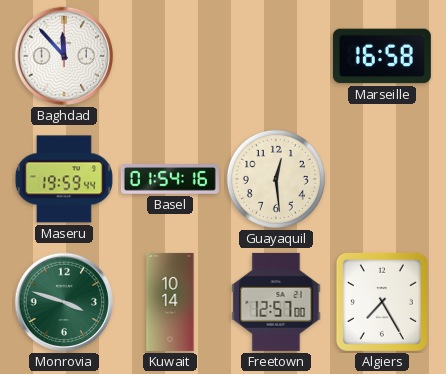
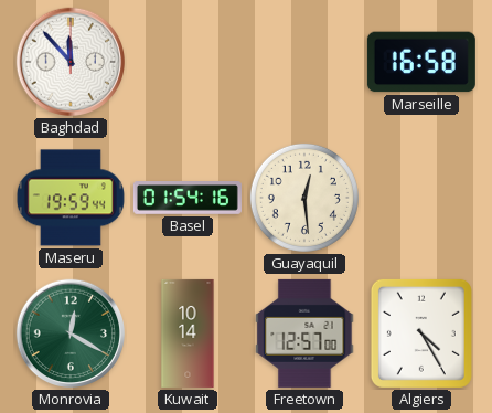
Monrovia: 3:48 -> 12:20
Algiers: 7:25 -> 4:25
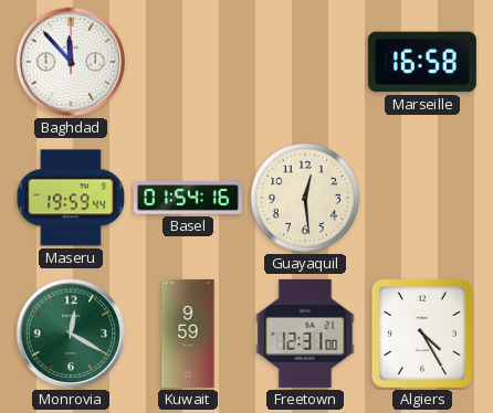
Kuwait: 10:14 -> 9:59
Freetown: 12:57 -> 12:31
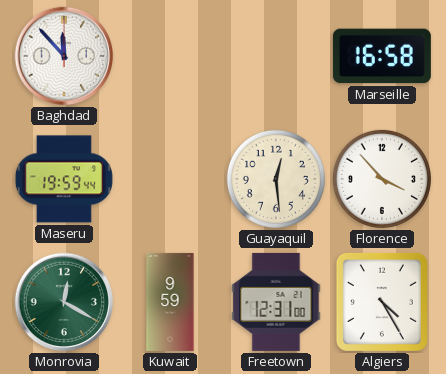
Basel: 01:54 -> none
Florence: none -> 3:53
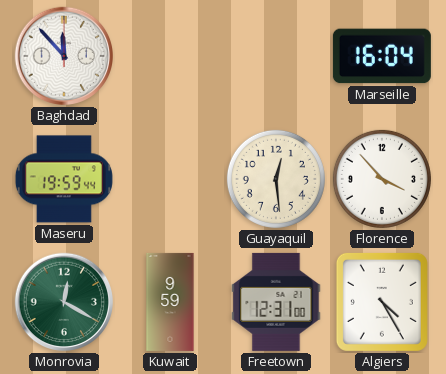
Marseille: 16:58 -> 16:04
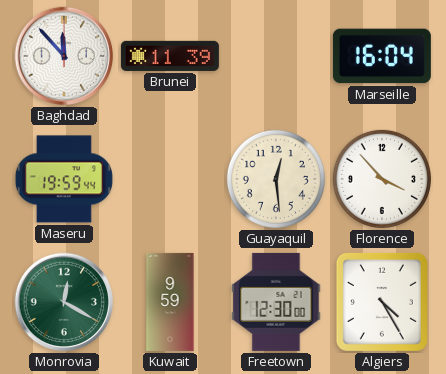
Brunei: none -> 11:39
Freetown: 12:31 -> 12:30
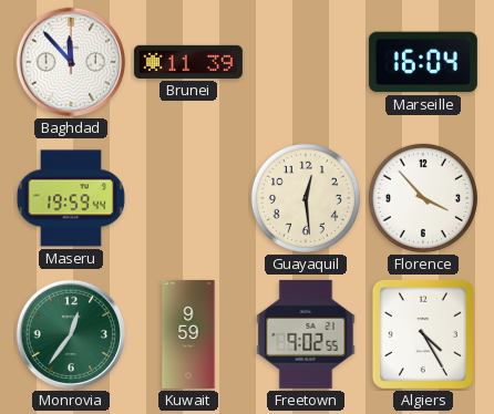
Monrovia: 12:20 -> 12:36
Freetown: 12:30 -> 9:02
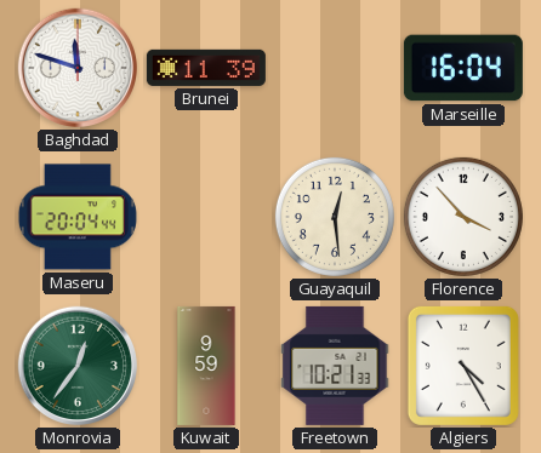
Baghdad: 11:53 -> 11:48
Maseru: 19:59 -> 20:04
Freetown: 9:02 -> 10:21
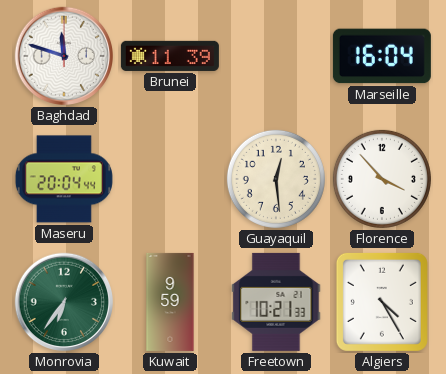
Monrovia: 12:36 -> 6:36
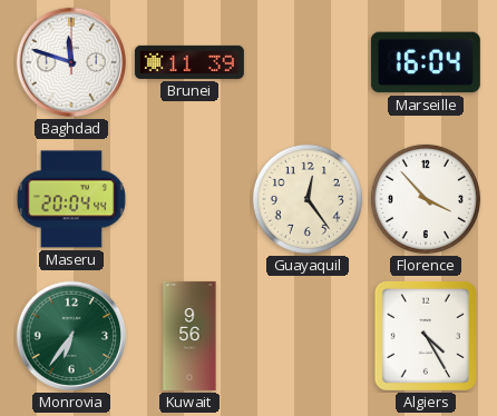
Guayaquil: 12:29 -> 12:24
Kuwait: 9:59 -> 9:56
Freetown: 10:21 -> none
